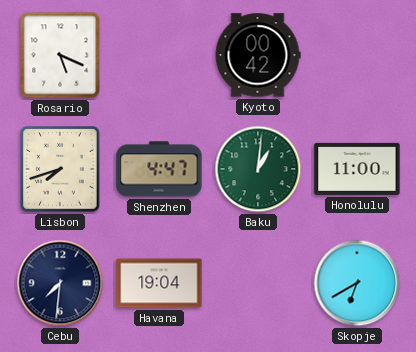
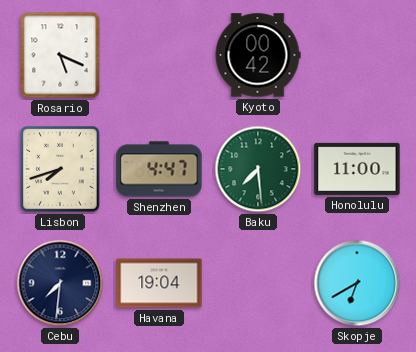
Baku: 1:01 -> 7:29
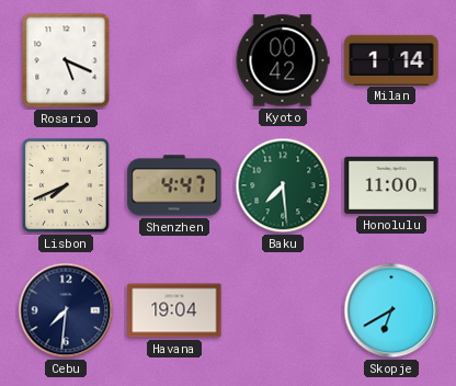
Milan: none -> 1:14
Lisbon: 7:42 -> 7:41
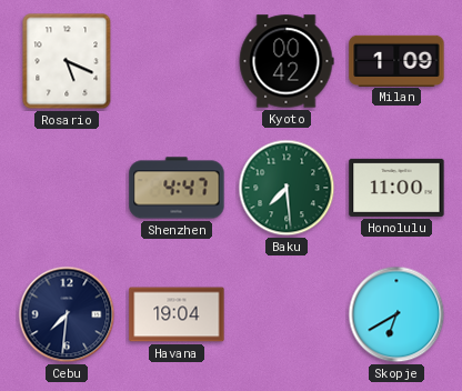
Milan: 1:14 -> 1:09
Lisbon: 7:41 -> none
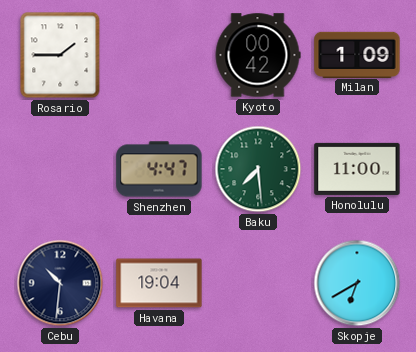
Rosario: 5:19 -> 1:45
Cebu: 7:31 -> 10:31
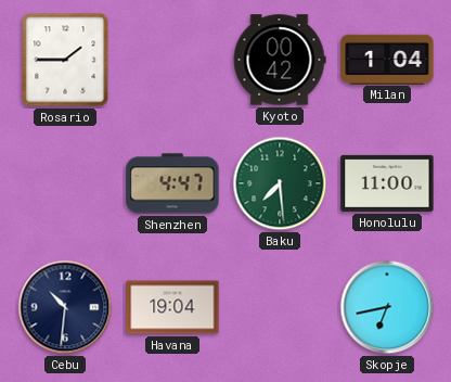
Milan: 1:09 -> 1:04
Skopje: 6:40 -> 6:43
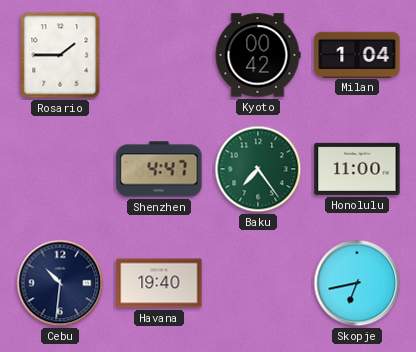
Baku: 7:29 -> 7:24
Havana: 19:04 -> 19:40
